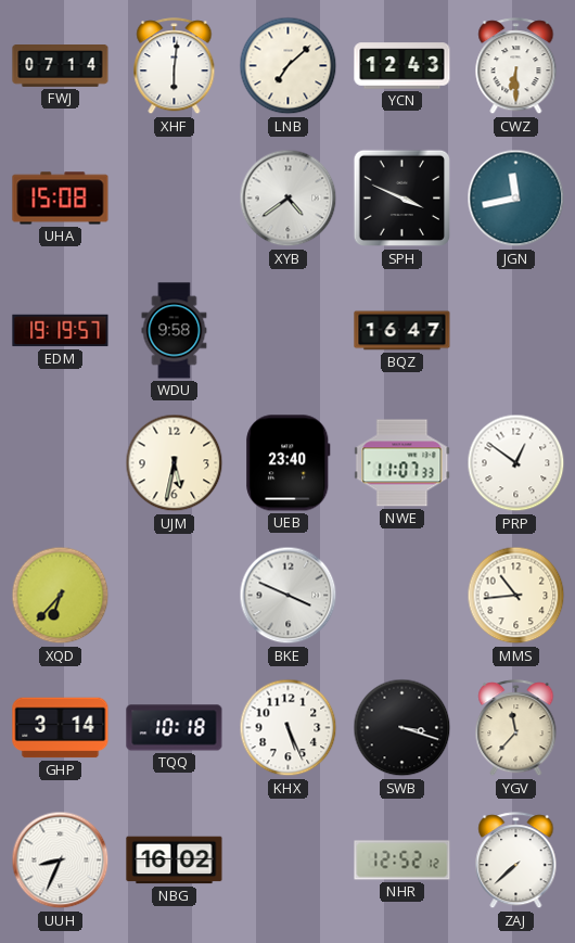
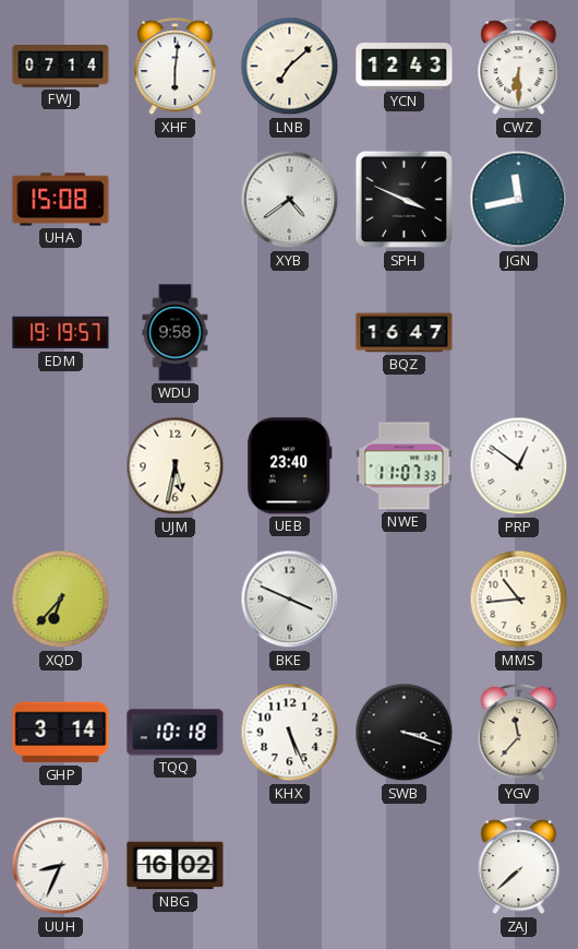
NHR: 12:52 -> none
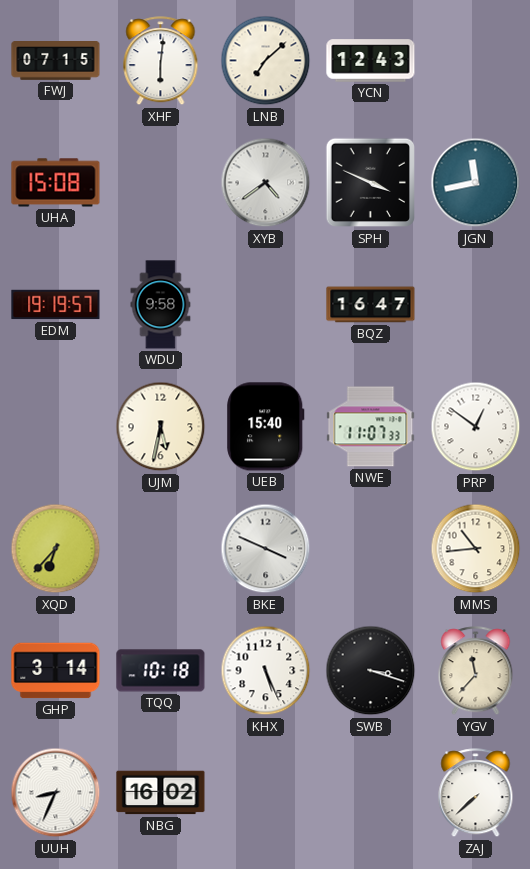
FWJ: 07:14 -> 07:15
CWZ: 6:30 -> none
UEB: 23:40 -> 15:40
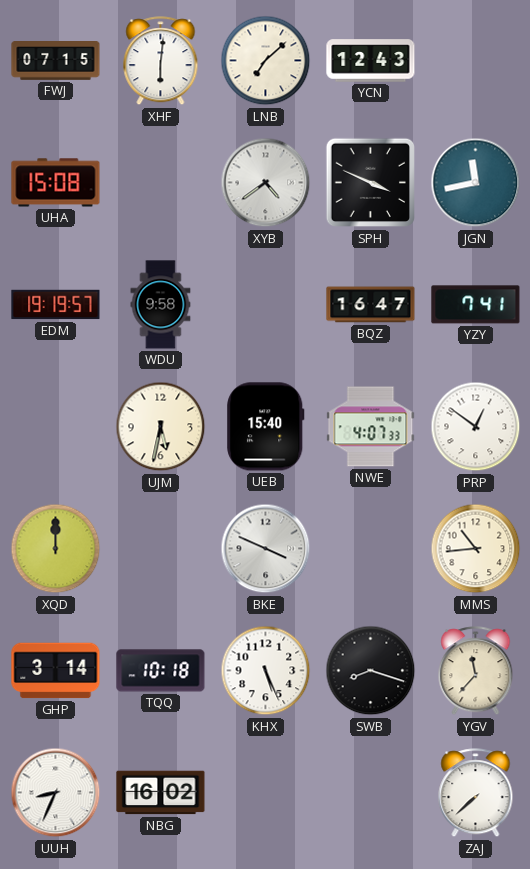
YZY: none -> 7:41
NWE: 11:07 -> 4:07
XQD: 6:37 -> 12:00
SWB: 3:18 -> 8:18
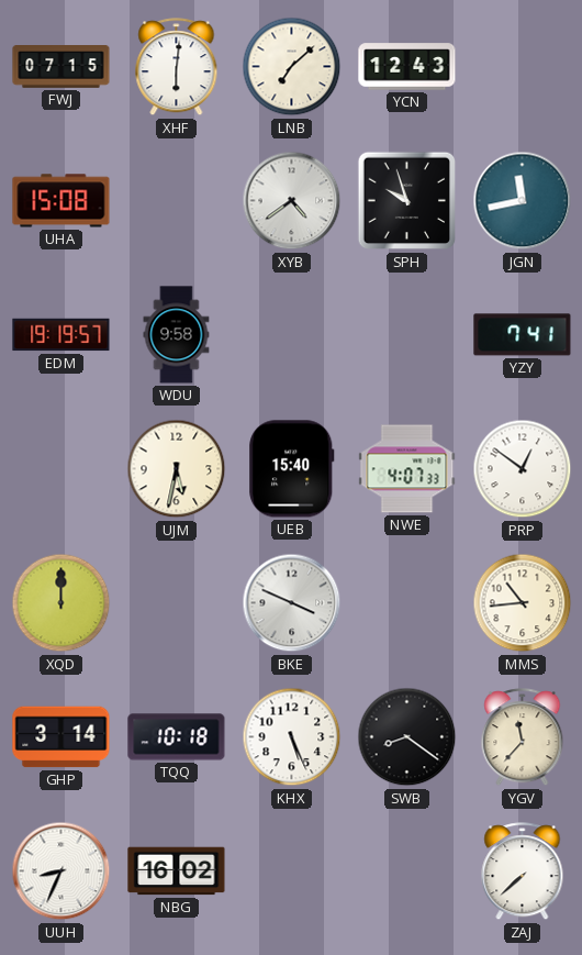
SPH: 3:49 -> 9:57
BQZ: 16:47 -> none
SWB: 8:18 -> 8:21
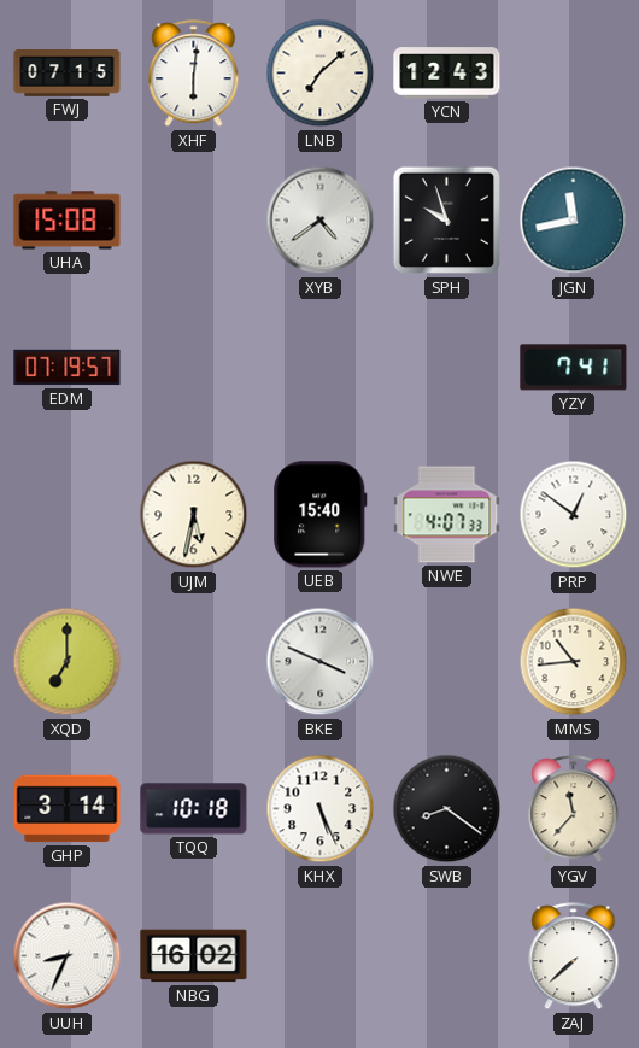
EDM: 19:19 -> 07:19
WDU: 9:58 -> none
XQD: 12:00 -> 7:00
